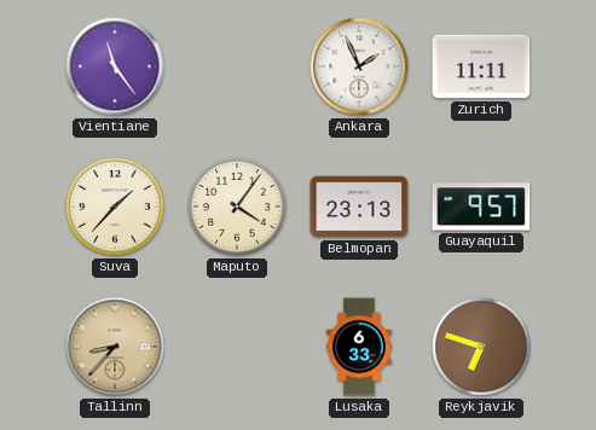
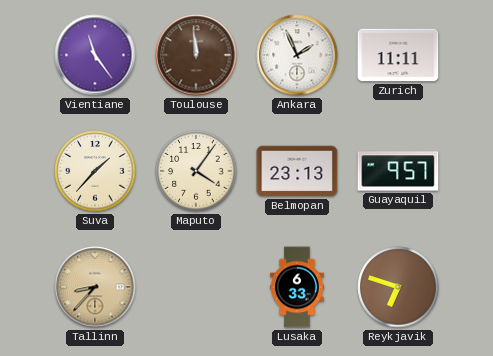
Toulouse: none -> 11:59
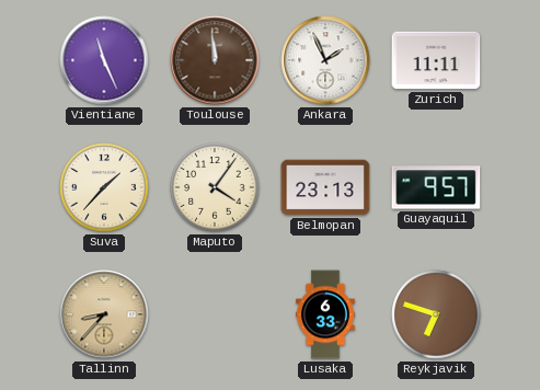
Vientiane: 11:24 -> 11:26
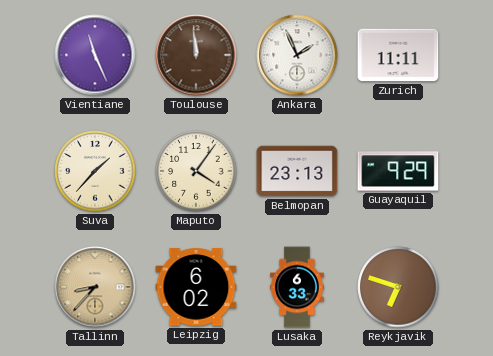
Guayaquil: 9:57 -> 9:29
Leipzig: none -> 6:02
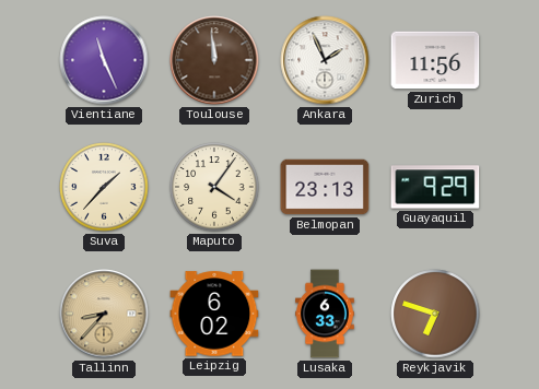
Zurich: 11:11 -> 11:56
